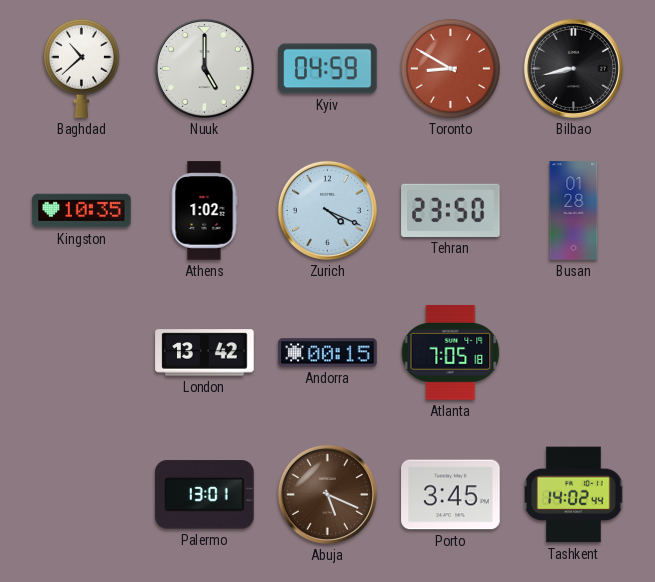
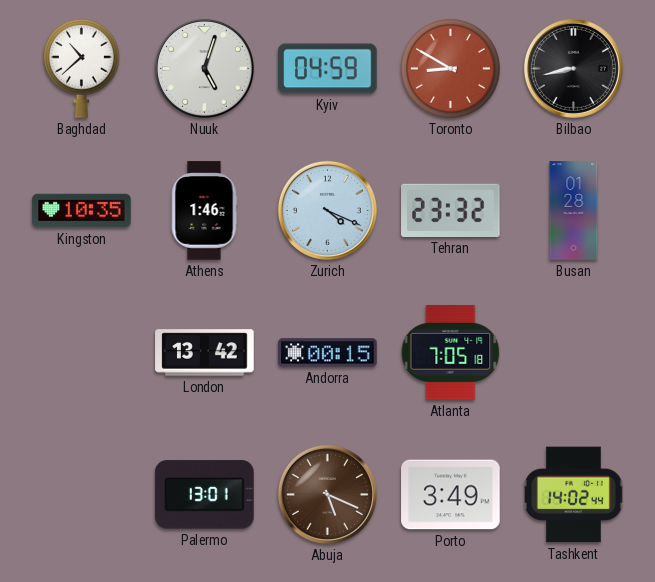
Nuuk: 5:00 -> 5:03
Athens: 1:02 -> 1:46
Tehran: 23:50 -> 23:32
Porto: 3:45 -> 3:49
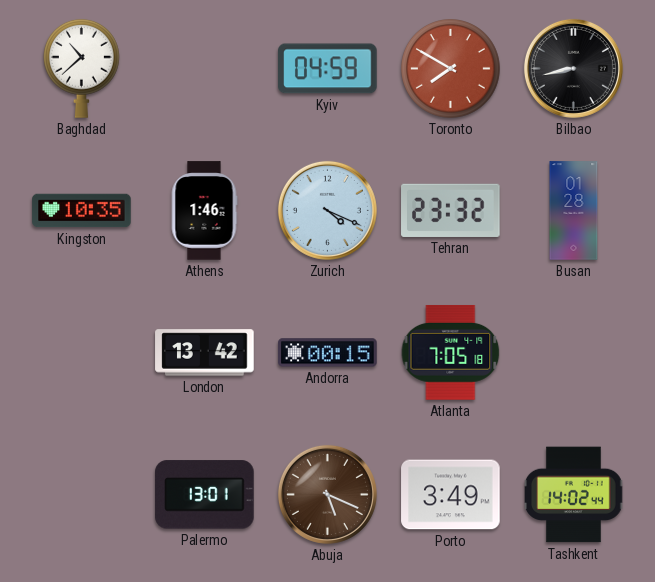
Nuuk: 5:03 -> none
Toronto: 8:50 -> 7:50
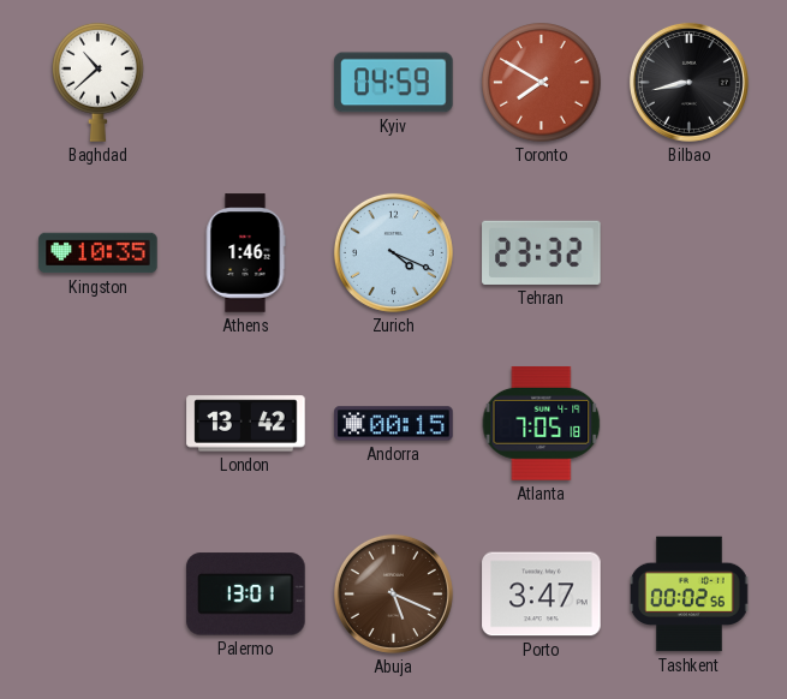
Busan: 01:28 -> none
Porto: 3:49 -> 3:47
Tashkent: 14:02 -> 00:02
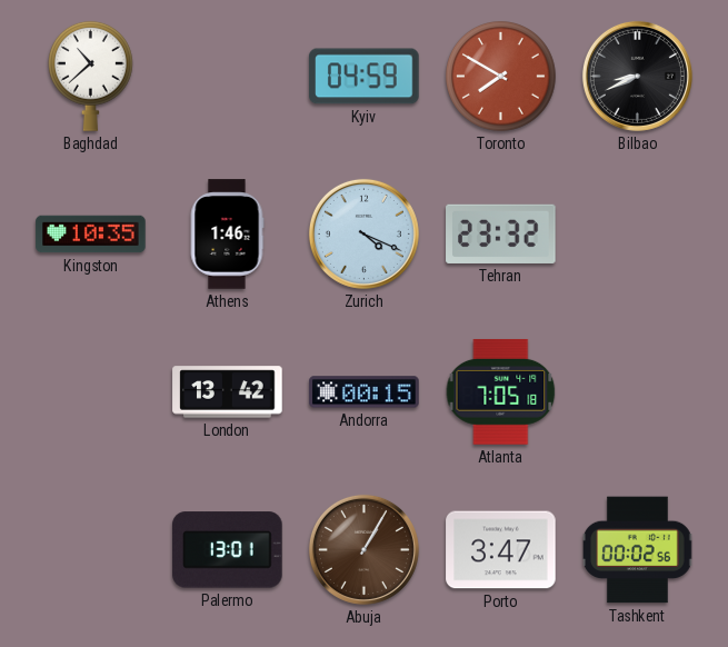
Bilbao: 8:43 -> 8:41
Abuja: 5:19 -> 1:05
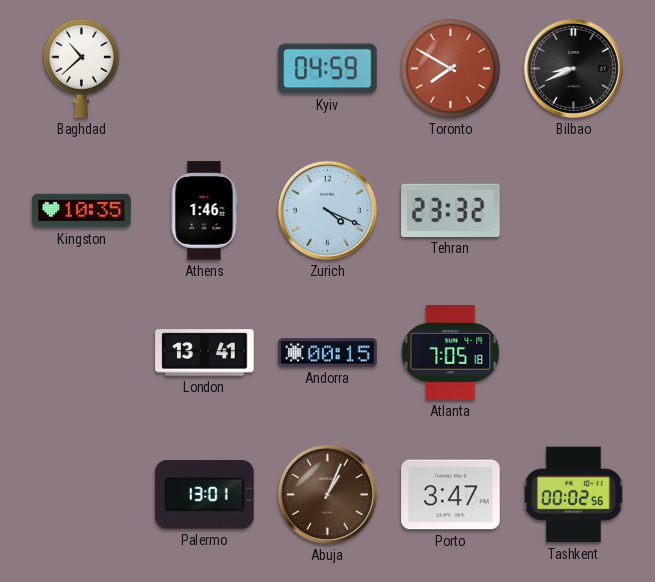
London: 13:42 -> 13:41
Abuja: 1:05 -> 1:04
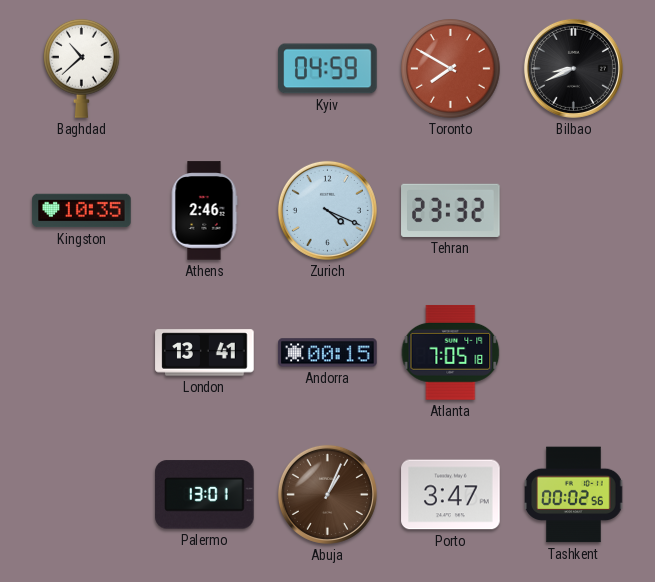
Athens: 1:46 -> 2:46
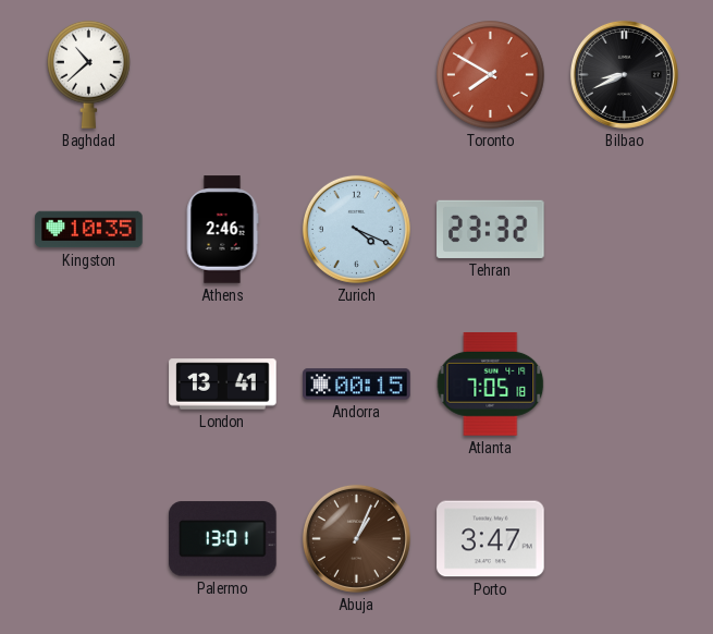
Kyiv: 04:59 -> none
Tashkent: 00:02 -> none
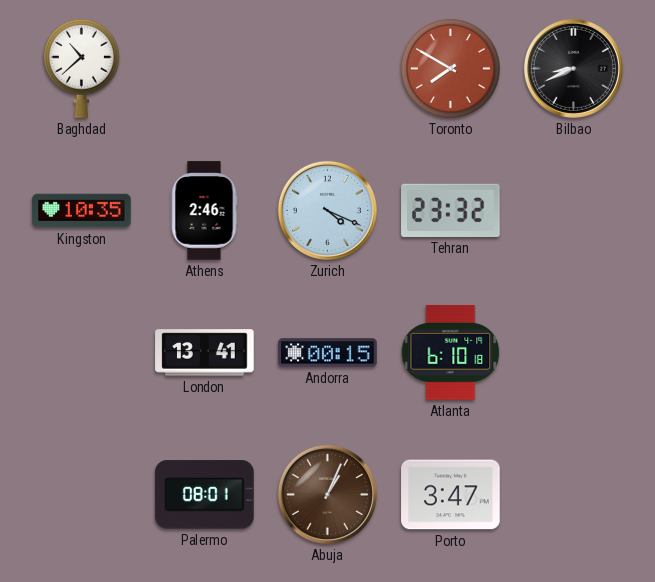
Atlanta: 7:05 -> 6:10
Palermo: 13:01 -> 08:01
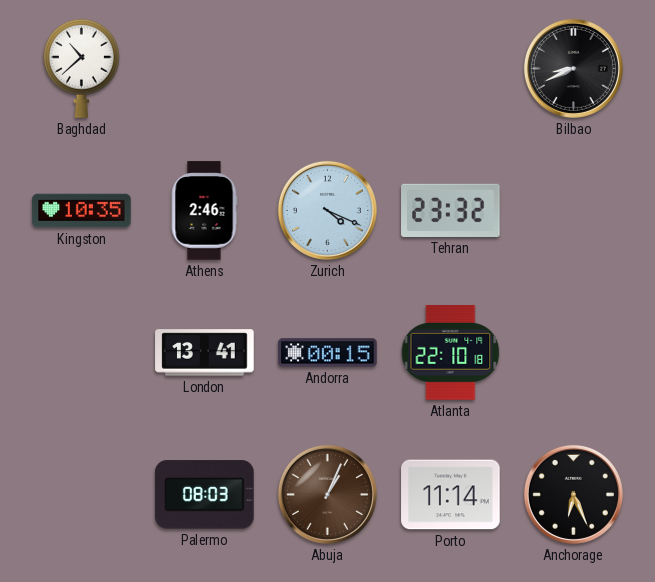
Toronto: 7:50 -> none
Atlanta: 6:10 -> 22:10
Palermo: 08:01 -> 08:03
Porto: 3:47 -> 11:14
Anchorage: none -> 6:26
